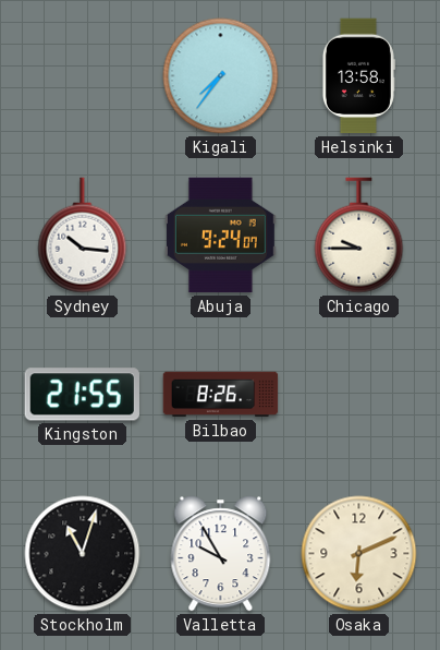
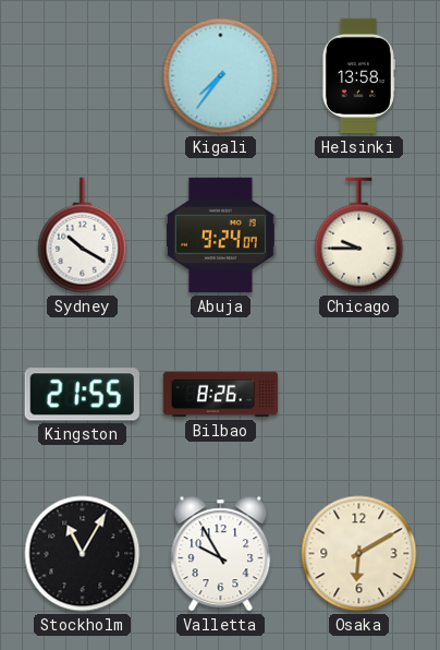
Sydney: 10:16 -> 10:20
Stockholm: 11:03 -> 11:05
Osaka: 6:11 -> 6:10
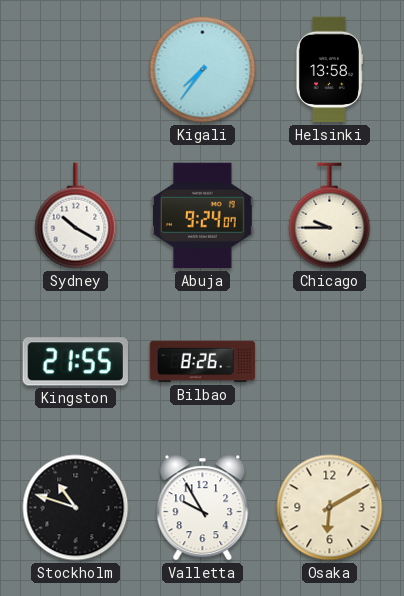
Stockholm: 11:05 -> 10:48
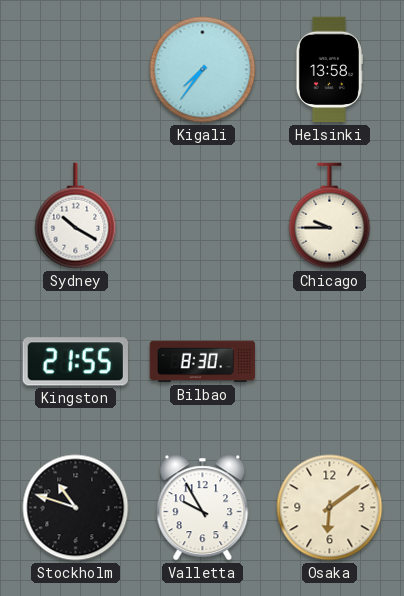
Abuja: 9:24 -> none
Bilbao: 8:26 -> 8:30
Osaka: 6:10 -> 6:09
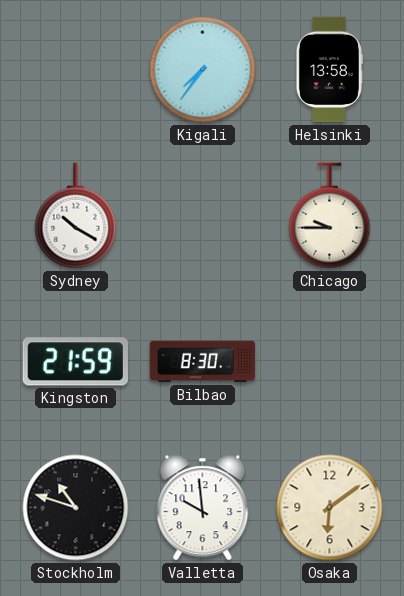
Kingston: 21:55 -> 21:59
Valletta: 9:55 -> 9:59
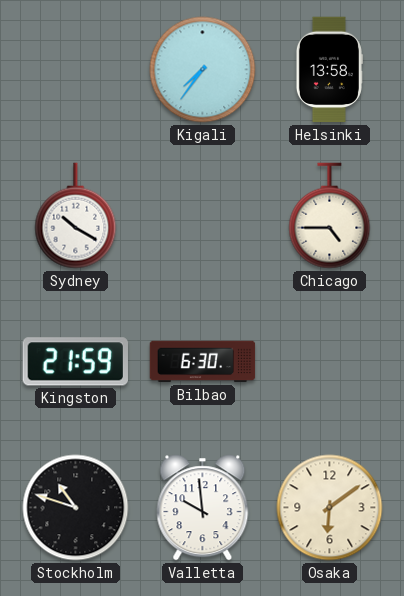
Chicago: 9:45 -> 4:45
Bilbao: 8:30 -> 6:30
